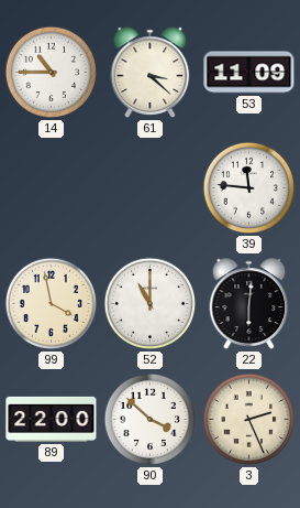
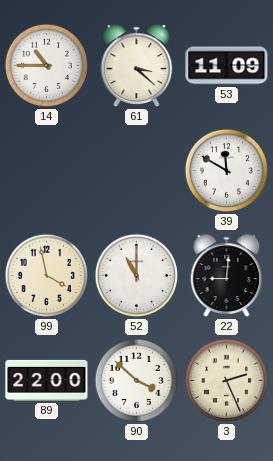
39: 11:46 -> 11:50
22: 6:01 -> 9:01
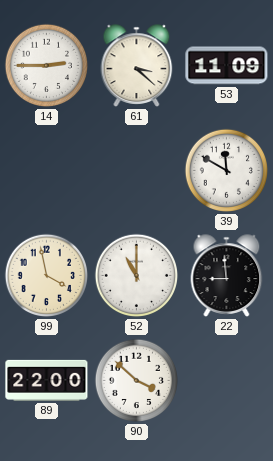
14: 10:45 -> 2:45
22: 9:01 -> 8:59
3: 2:26 -> none
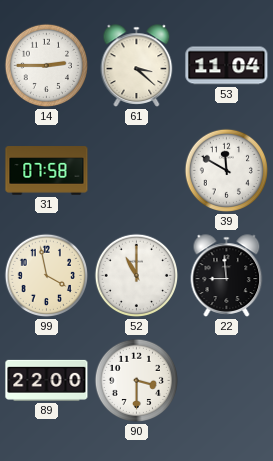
53: 11:09 -> 11:04
31: none -> 07:58
90: 3:52 -> 3:30
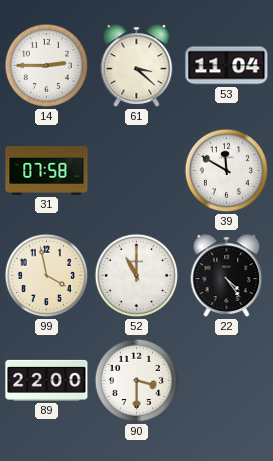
22: 8:59 -> 4:24
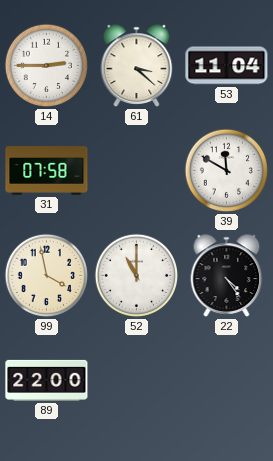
90: 3:30 -> none
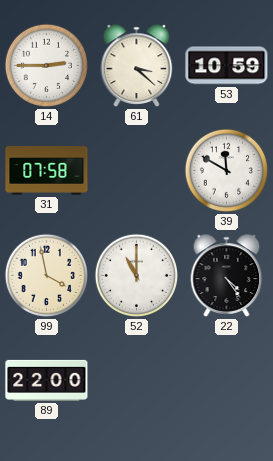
53: 11:04 -> 10:59
